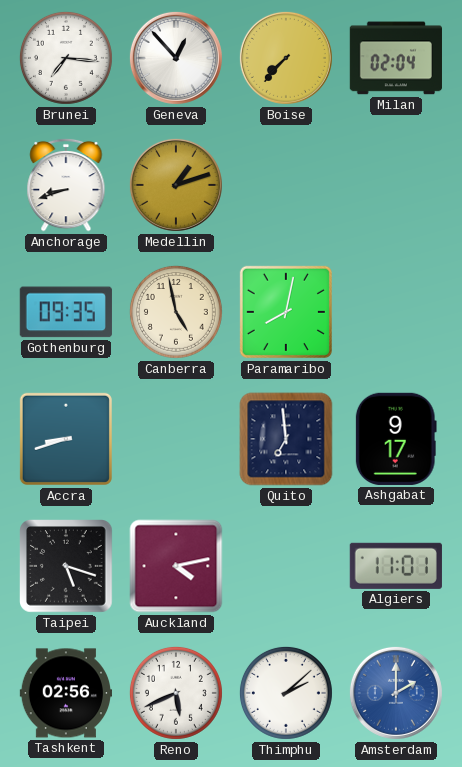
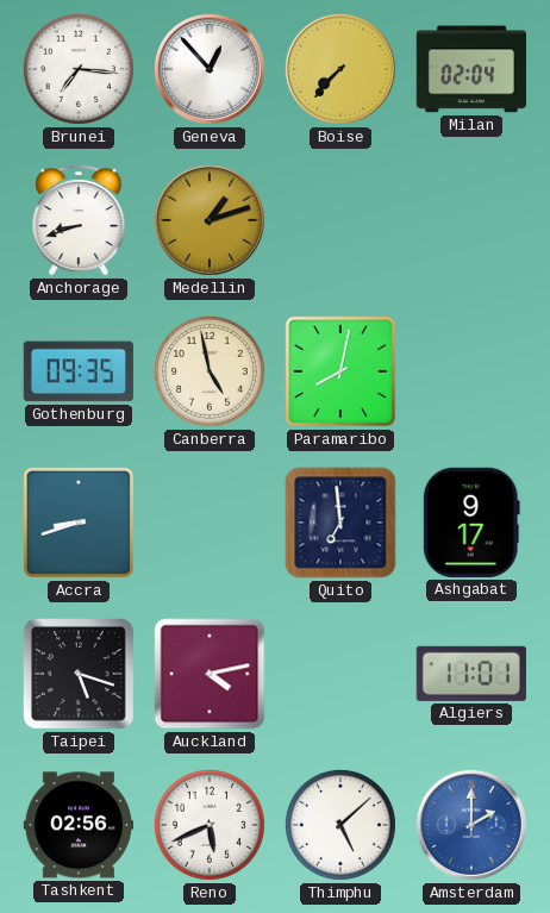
Thimphu: 2:08 -> 5:08
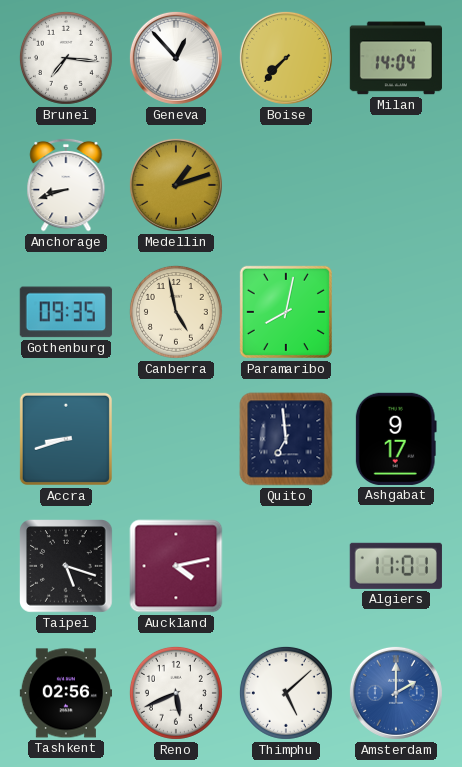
Milan: 02:04 -> 14:04
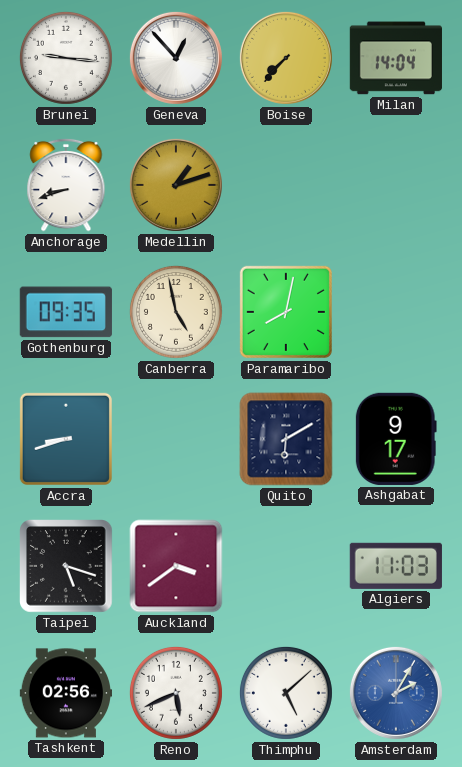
Brunei: 7:16 -> 9:16
Quito: 6:59 -> 6:10
Auckland: 4:13 -> 3:39
Algiers: 11:01 -> 11:03
Amsterdam: 2:00 -> 2:05
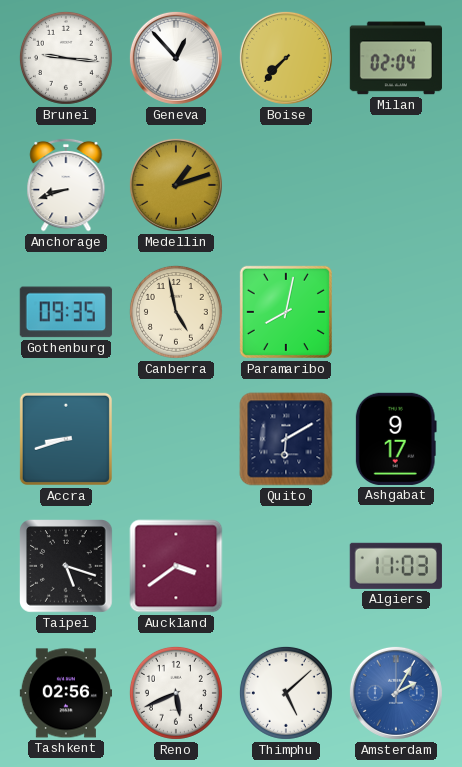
Milan: 14:04 -> 02:04
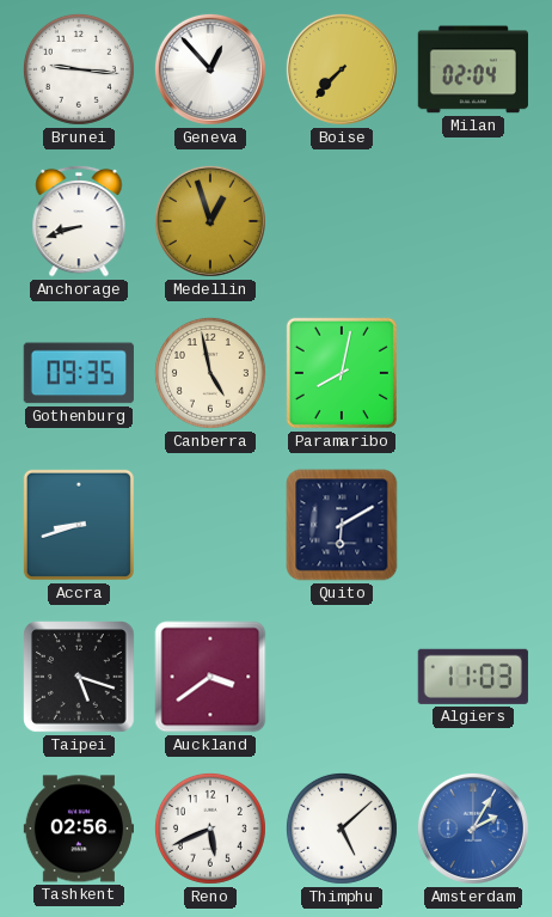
Medellin: 1:12 -> 12:57
Ashgabat: 9:17 -> none
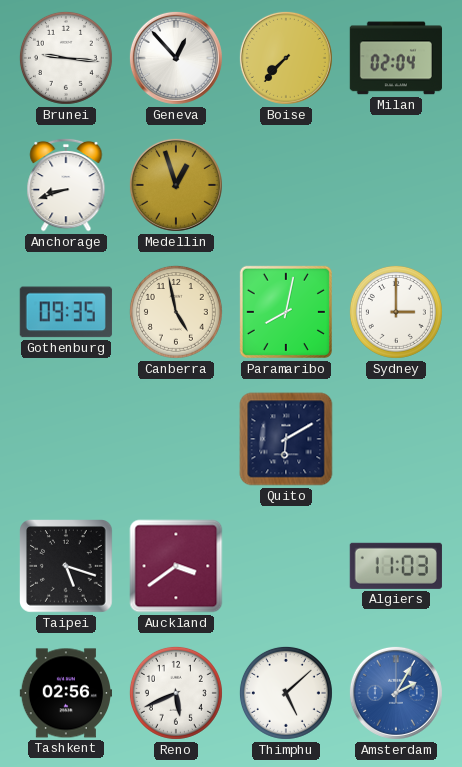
Sydney: none -> 3:00
Accra: 8:42 -> none
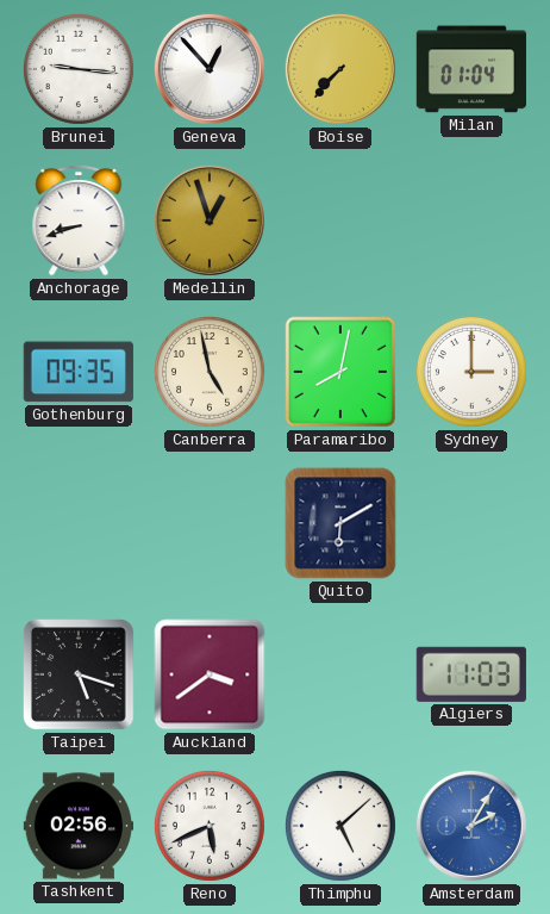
Milan: 02:04 -> 01:04
